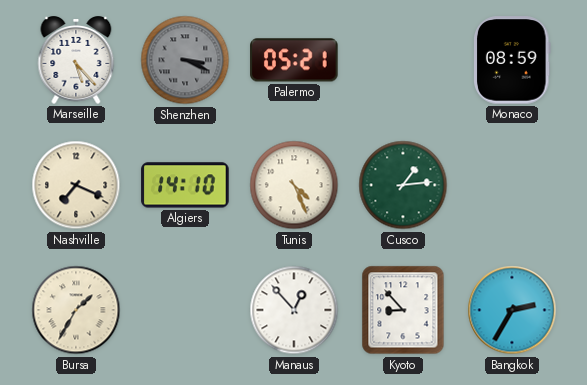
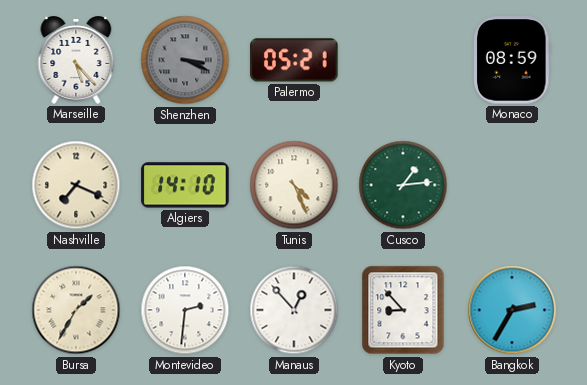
Montevideo: none -> 2:31
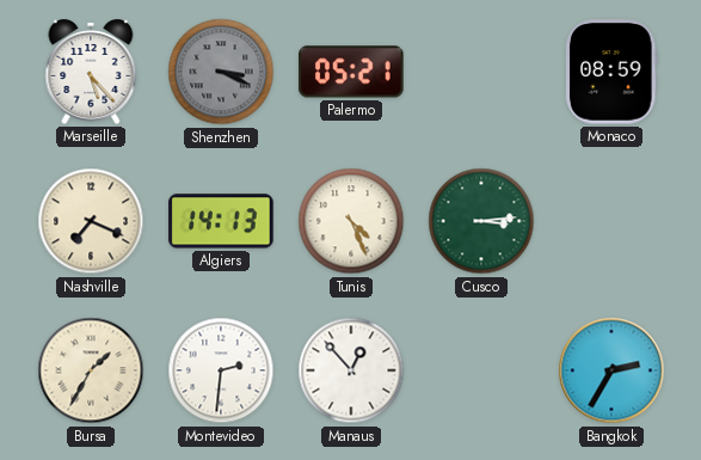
Algiers: 14:10 -> 14:13
Cusco: 1:14 -> 3:14
Kyoto: 8:53 -> none
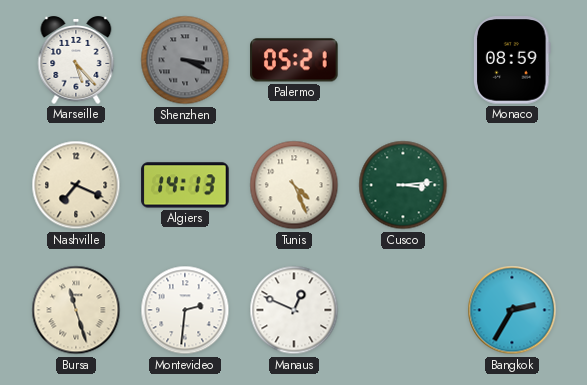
Bursa: 1:35 -> 11:27
Manaus: 12:53 -> 12:49
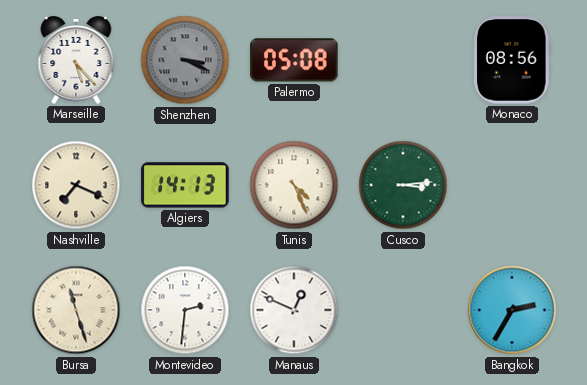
Palermo: 05:21 -> 05:08
Monaco: 08:59 -> 08:56
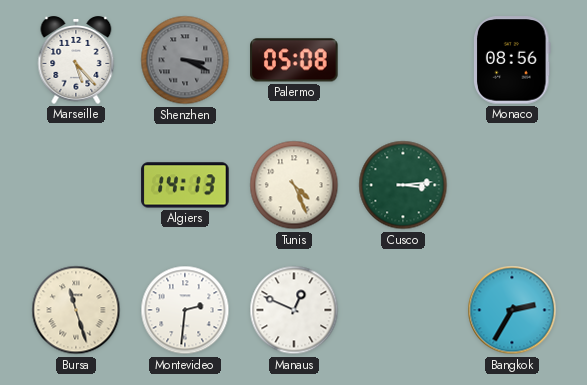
Nashville: 7:19 -> none
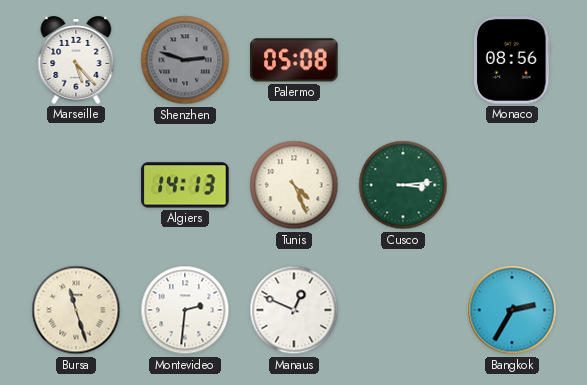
Shenzhen: 3:19 -> 2:48
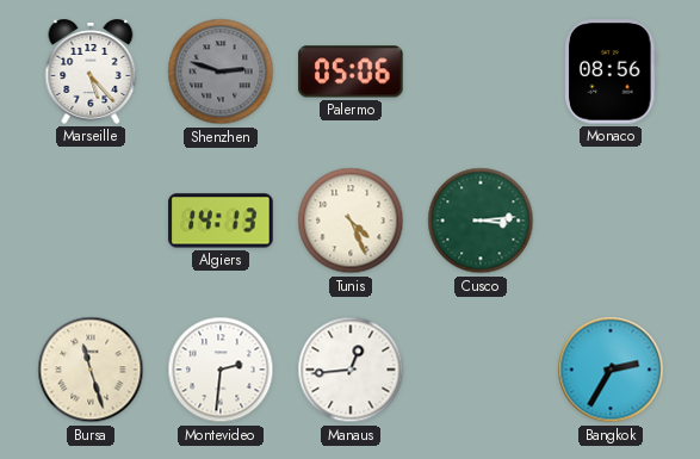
Palermo: 05:08 -> 05:06
Manaus: 12:49 -> 12:44
